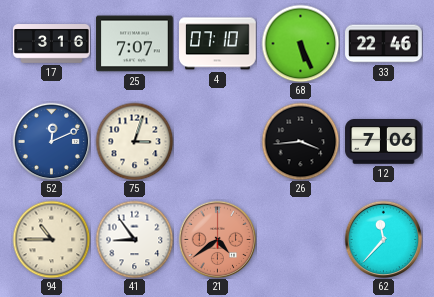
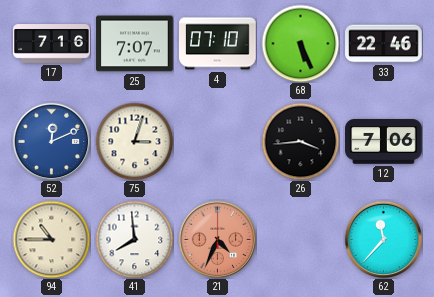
17: 3:16 -> 7:16
41: 8:54 -> 7:59
21: 4:39 -> 4:34
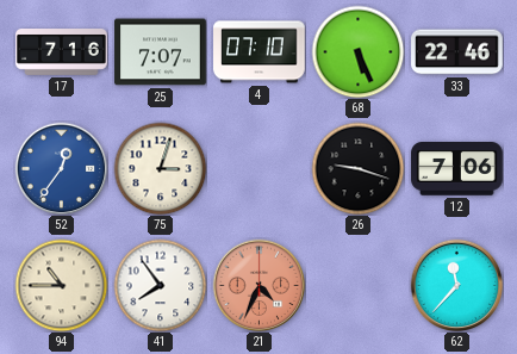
52: 12:11 -> 12:36
26: 3:44 -> 9:18
41: 7:59 -> 7:54
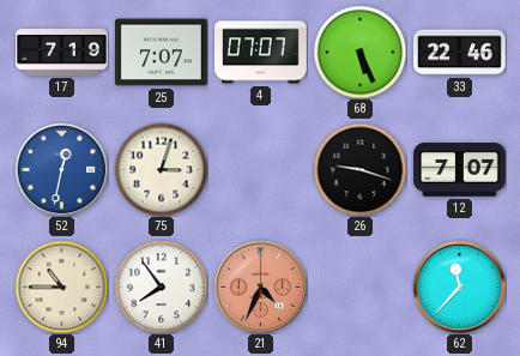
17: 7:16 -> 7:19
4: 07:10 -> 07:07
52: 12:36 -> 12:32
12: 7:06 -> 7:07
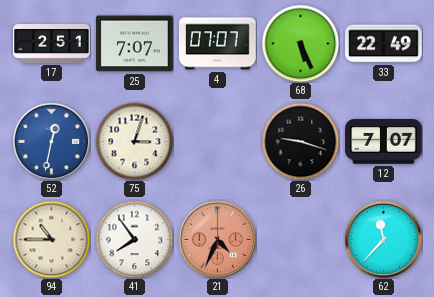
17: 7:19 -> 2:51
33: 22:46 -> 22:49
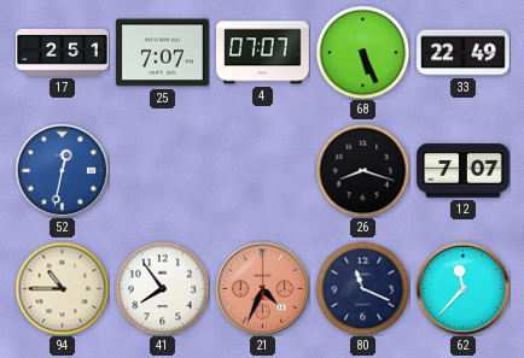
75: 3:03 -> none
26: 9:18 -> 8:18
80: none -> 11:19
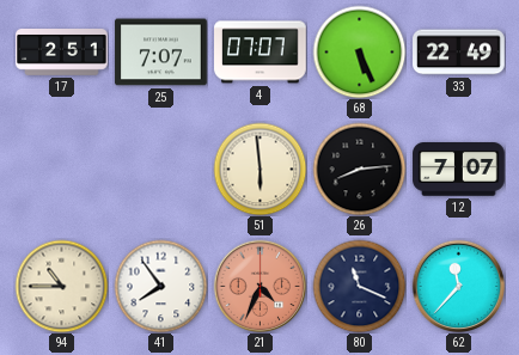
52: 12:32 -> none
51: none -> 5:59
26: 8:18 -> 8:14
